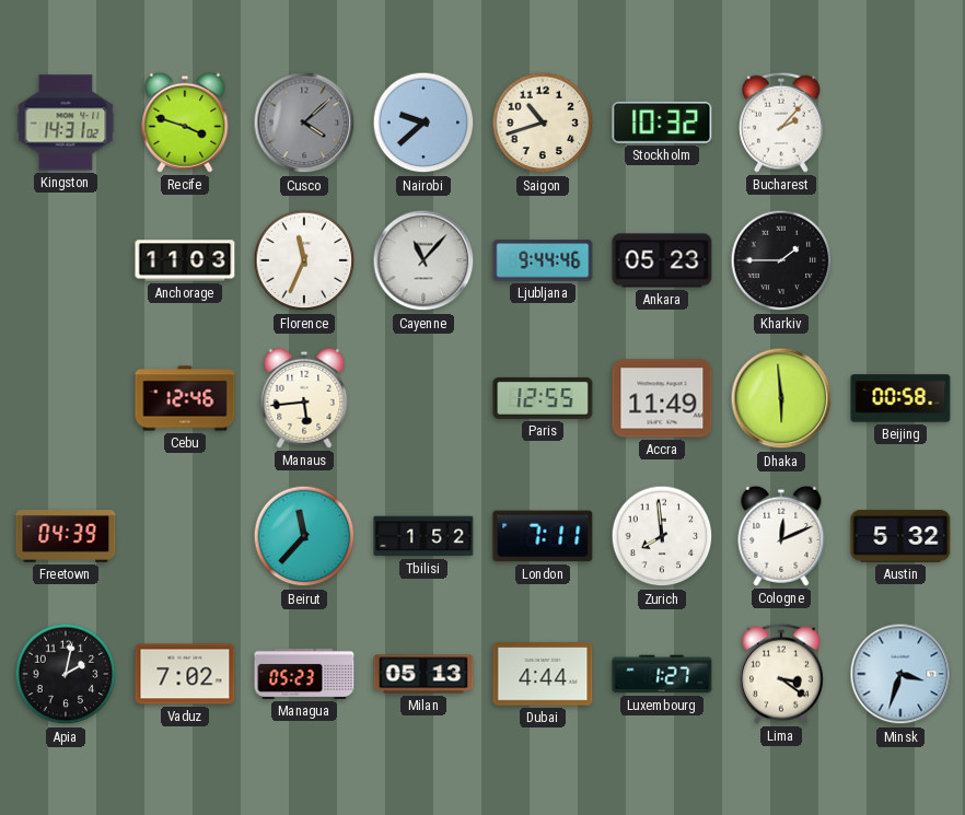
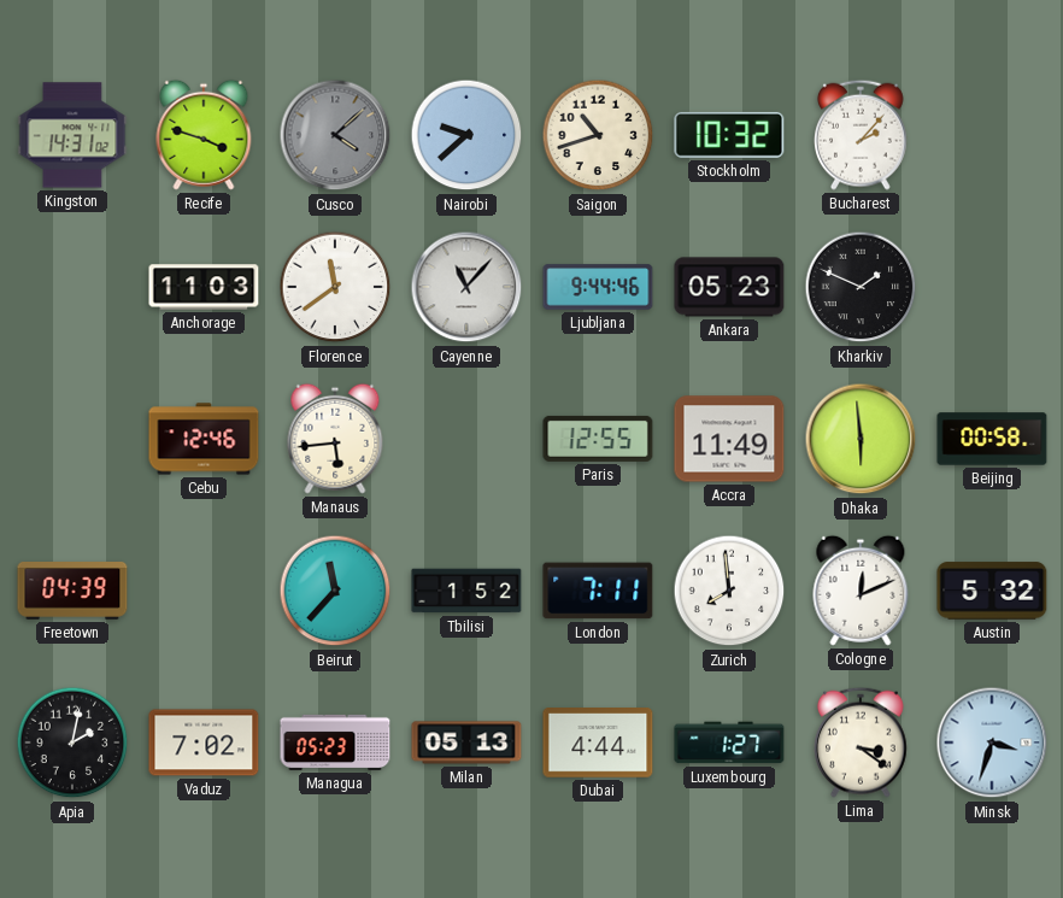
Florence: 11:34 -> 11:39
Kharkiv: 1:45 -> 1:49
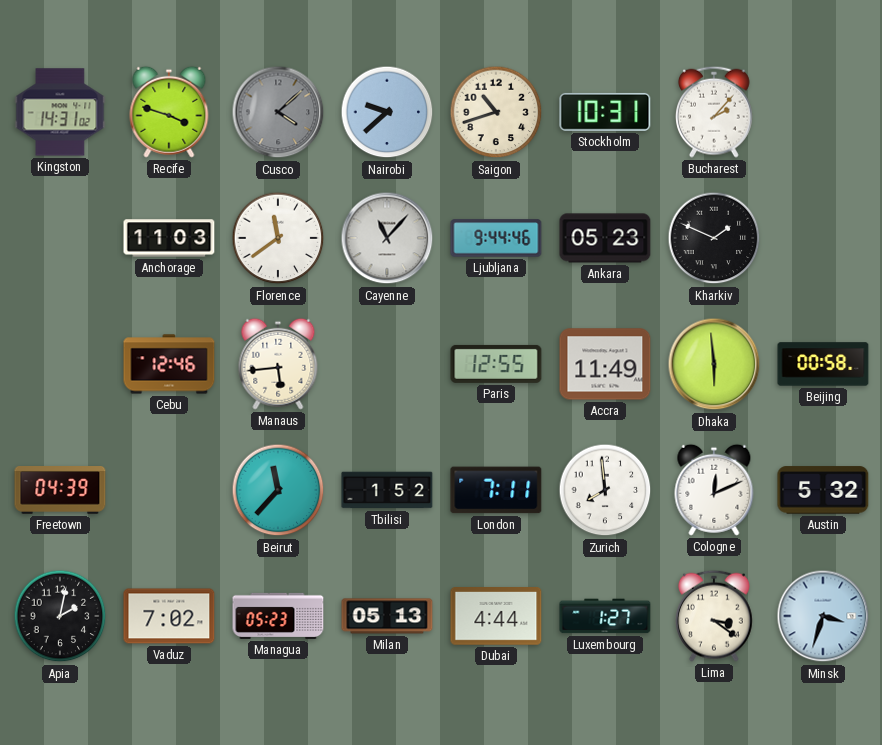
Stockholm: 10:32 -> 10:31
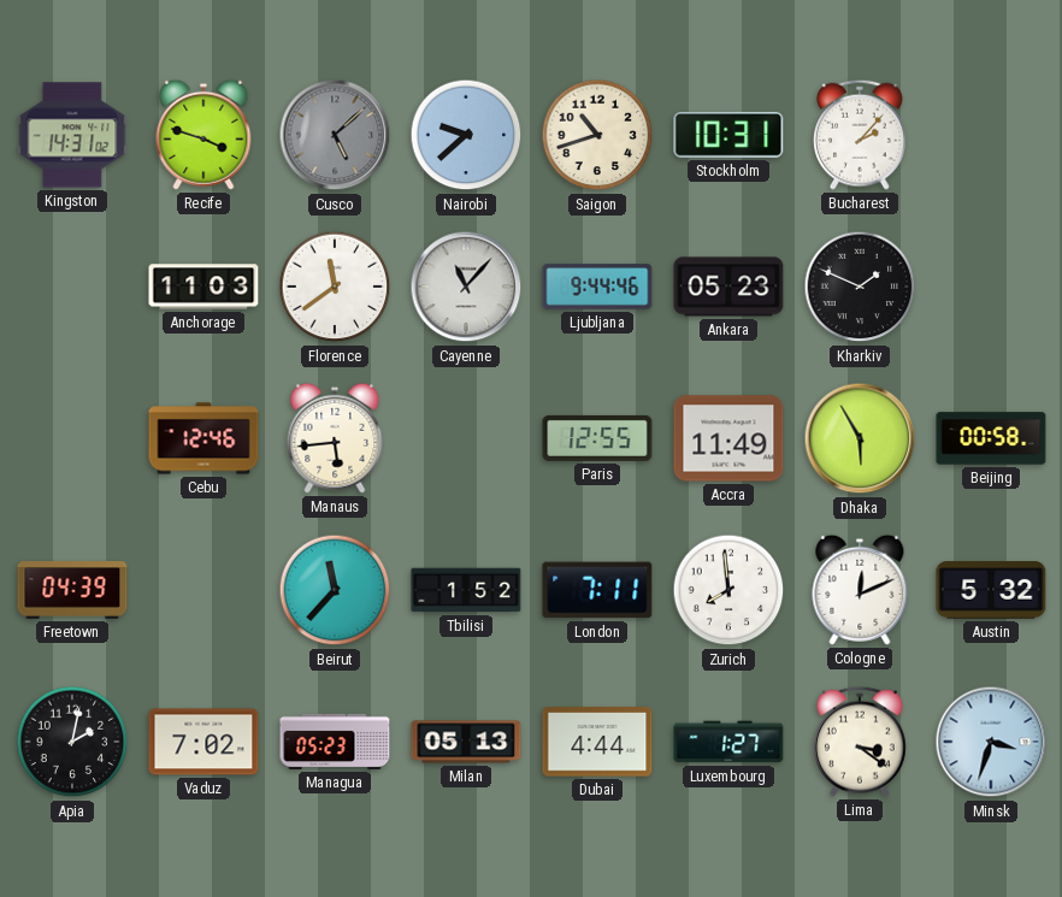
Cusco: 4:08 -> 5:08
Dhaka: 5:59 -> 5:55
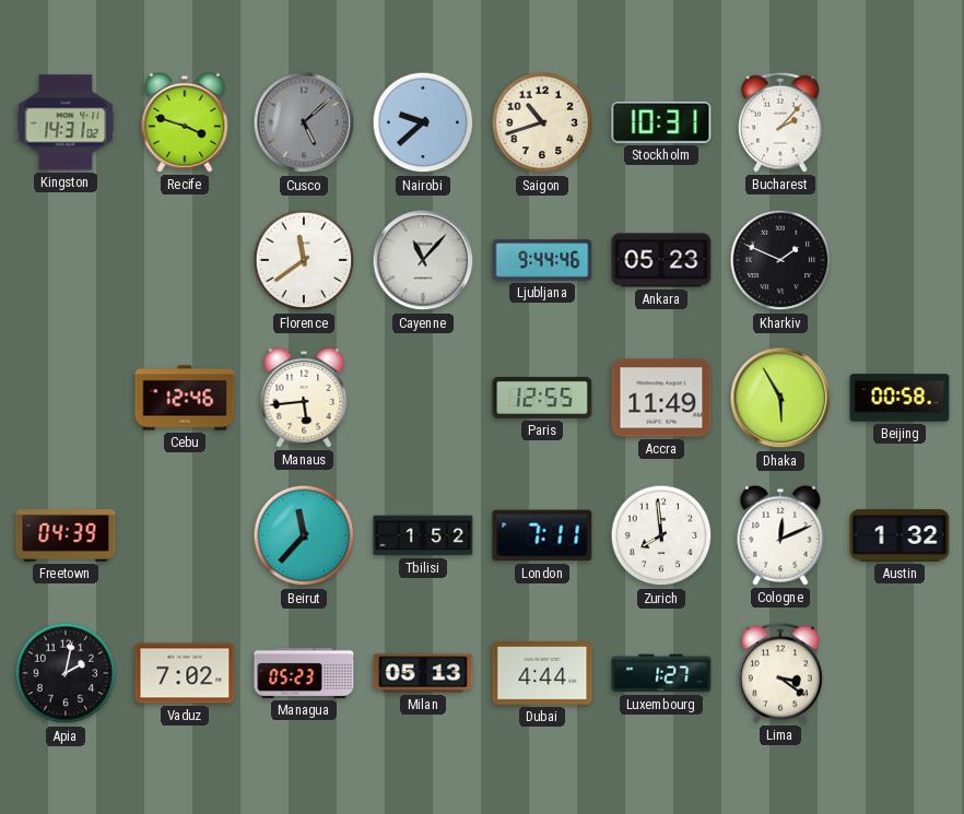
Anchorage: 11:03 -> none
Austin: 5:32 -> 1:32
Minsk: 3:33 -> none
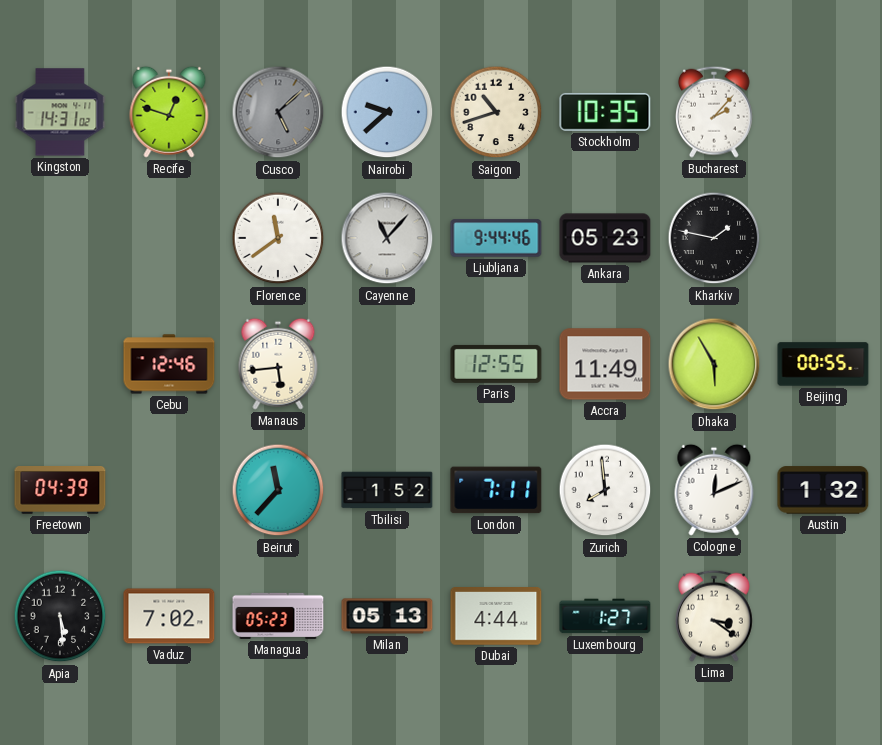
Recife: 3:48 -> 12:48
Stockholm: 10:31 -> 10:35
Kharkiv: 1:49 -> 1:47
Beijing: 00:58 -> 00:55
Apia: 2:02 -> 5:29
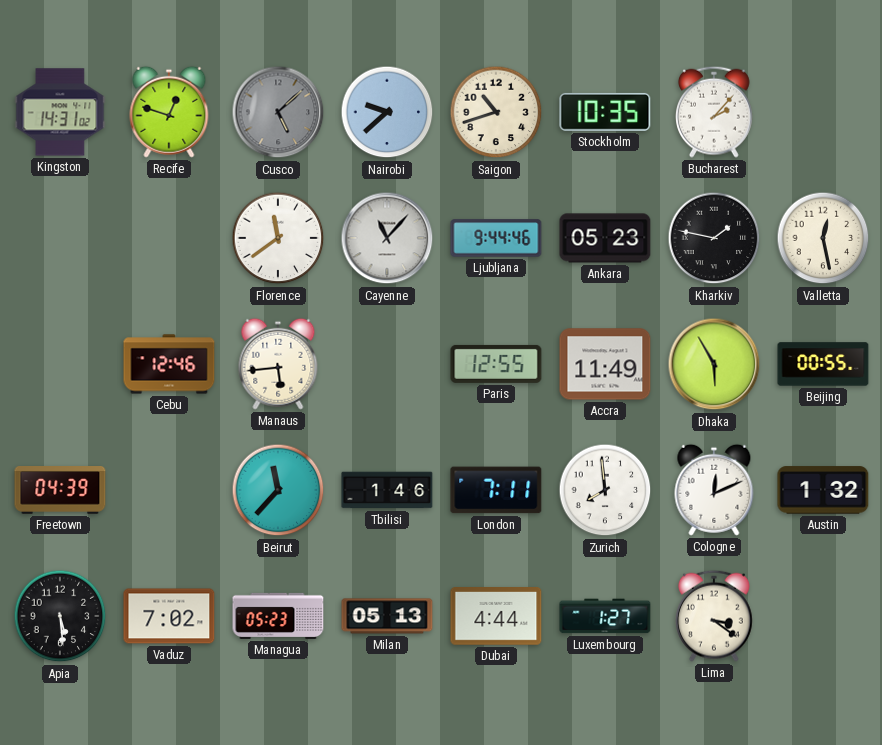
Valletta: none -> 12:28
Tbilisi: 1:52 -> 1:46
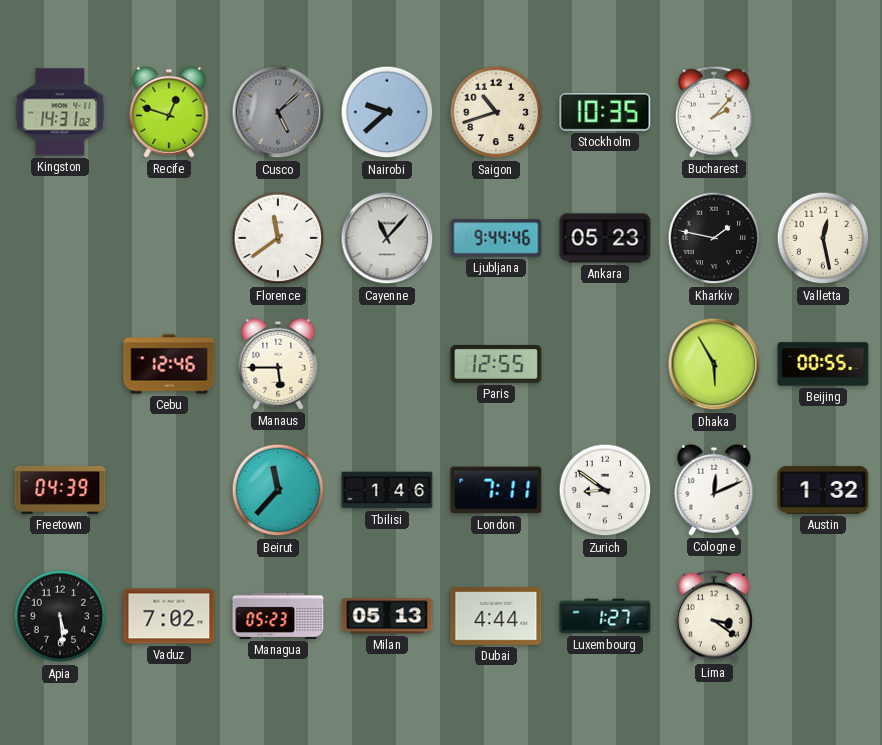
Manaus: 5:44 -> 5:45
Accra: 11:49 -> none
Zurich: 7:59 -> 8:51
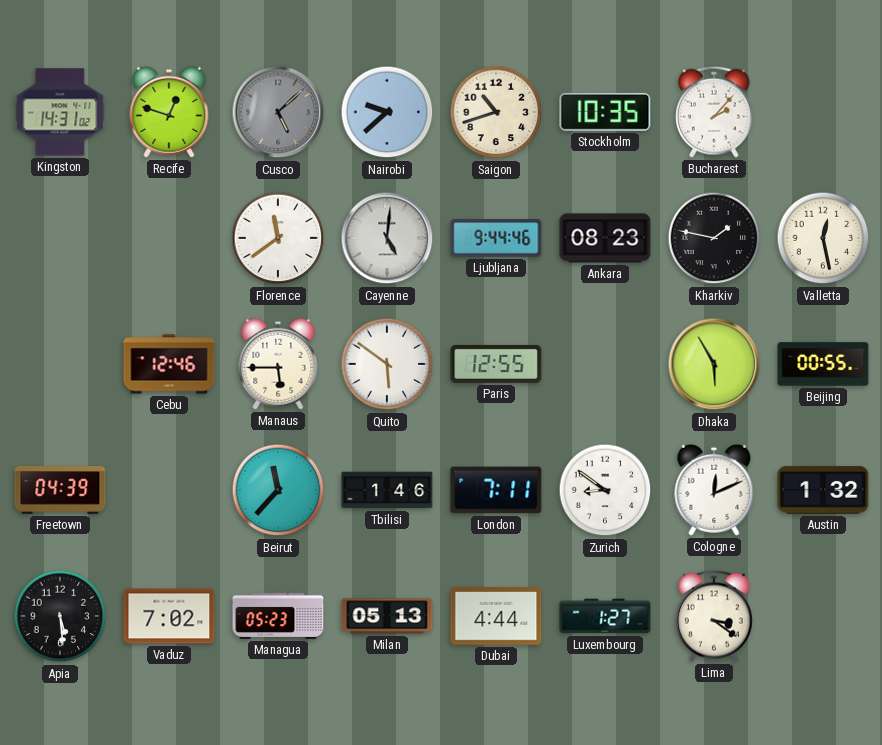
Cayenne: 11:07 -> 5:01
Ankara: 05:23 -> 08:23
Quito: none -> 5:51
